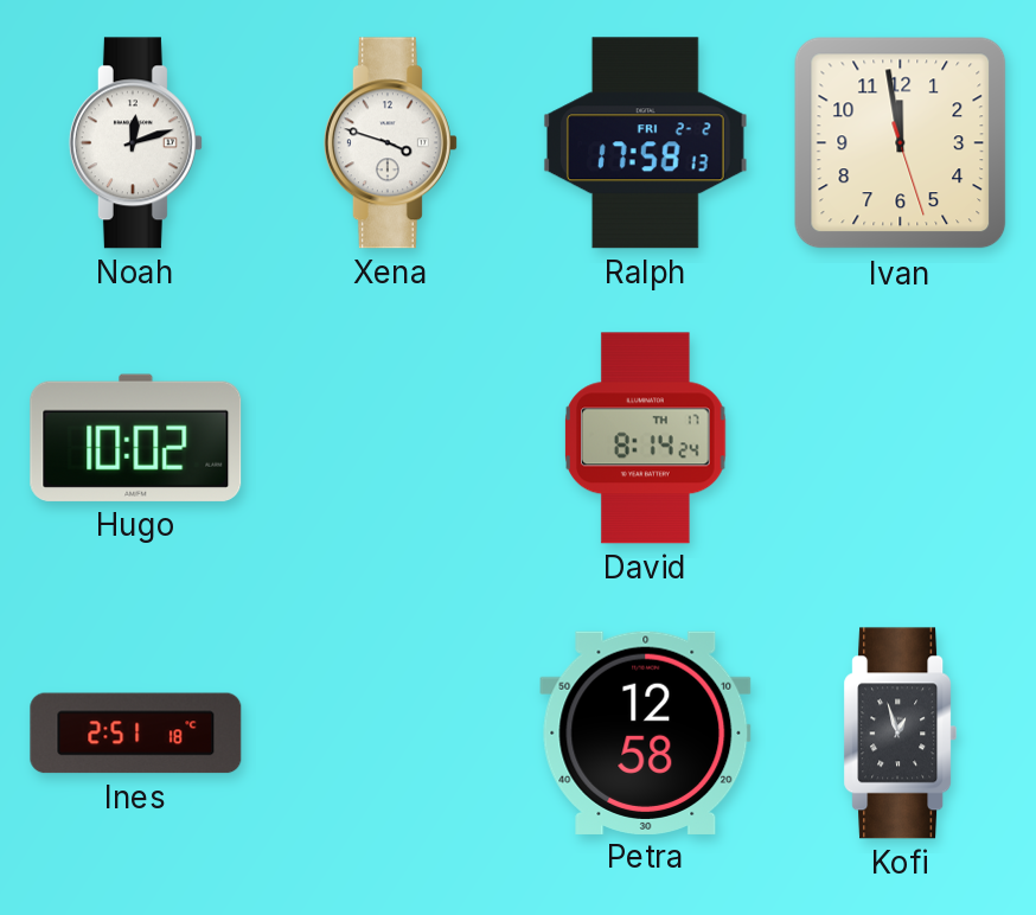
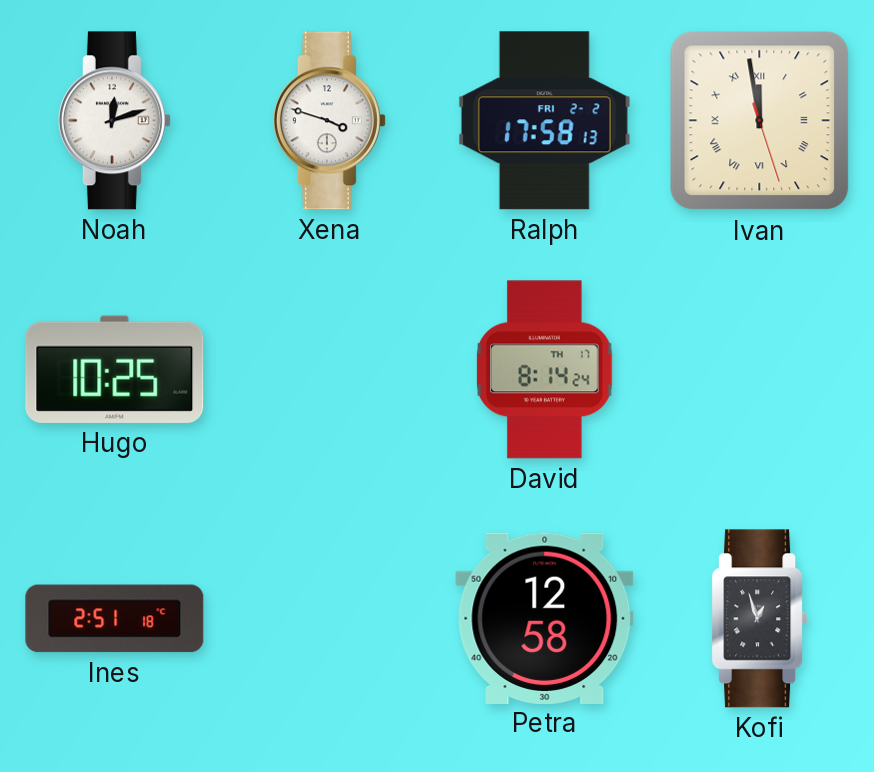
Ivan numerals: Arabic -> Roman
Hugo: 10:02 -> 10:25
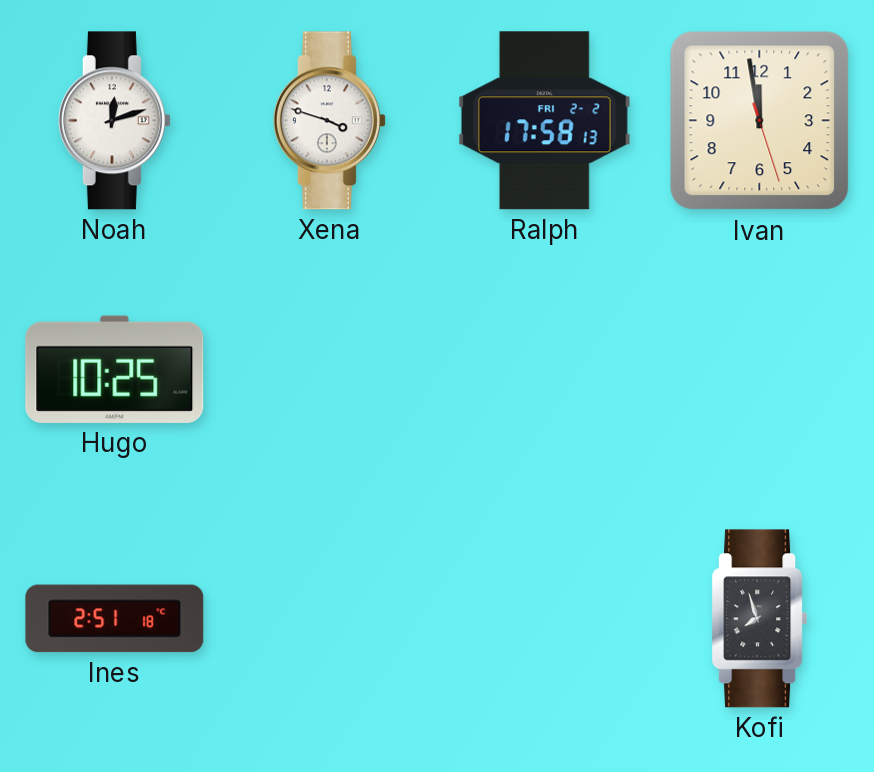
Ivan numerals: Roman -> Arabic
David: 8:14 -> none
Petra: 12:58 -> none
Kofi: 12:57 -> 7:57
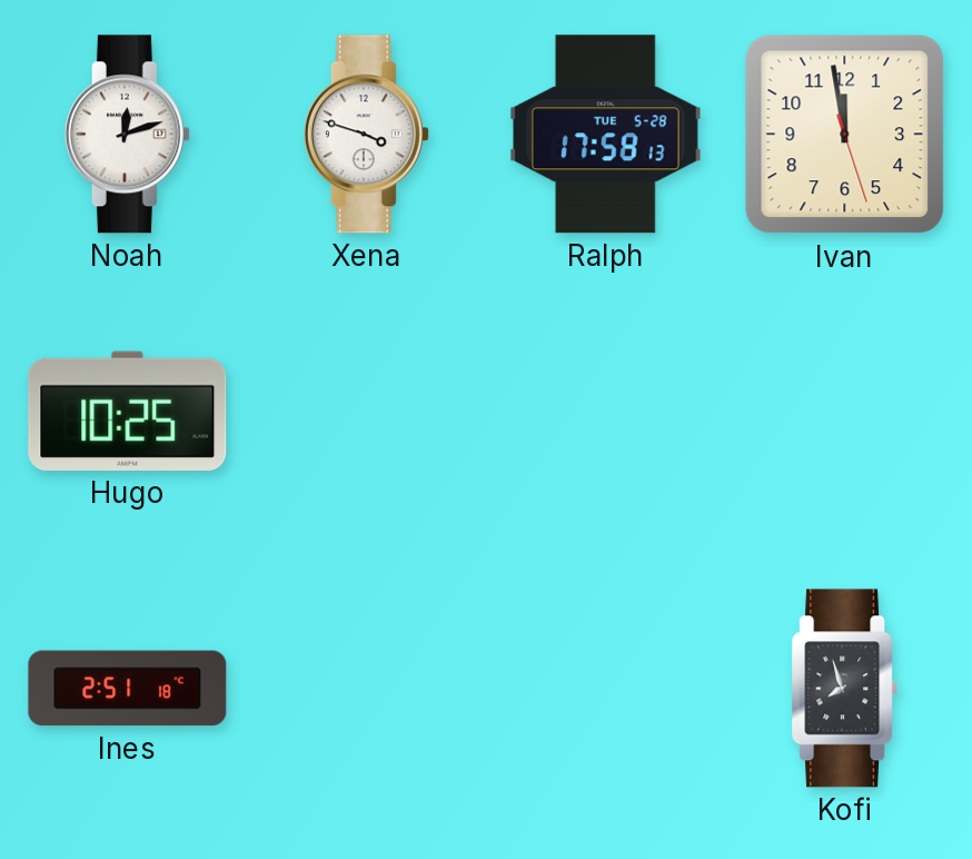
Ralph date: FRI 2-2 -> TUE 5-28
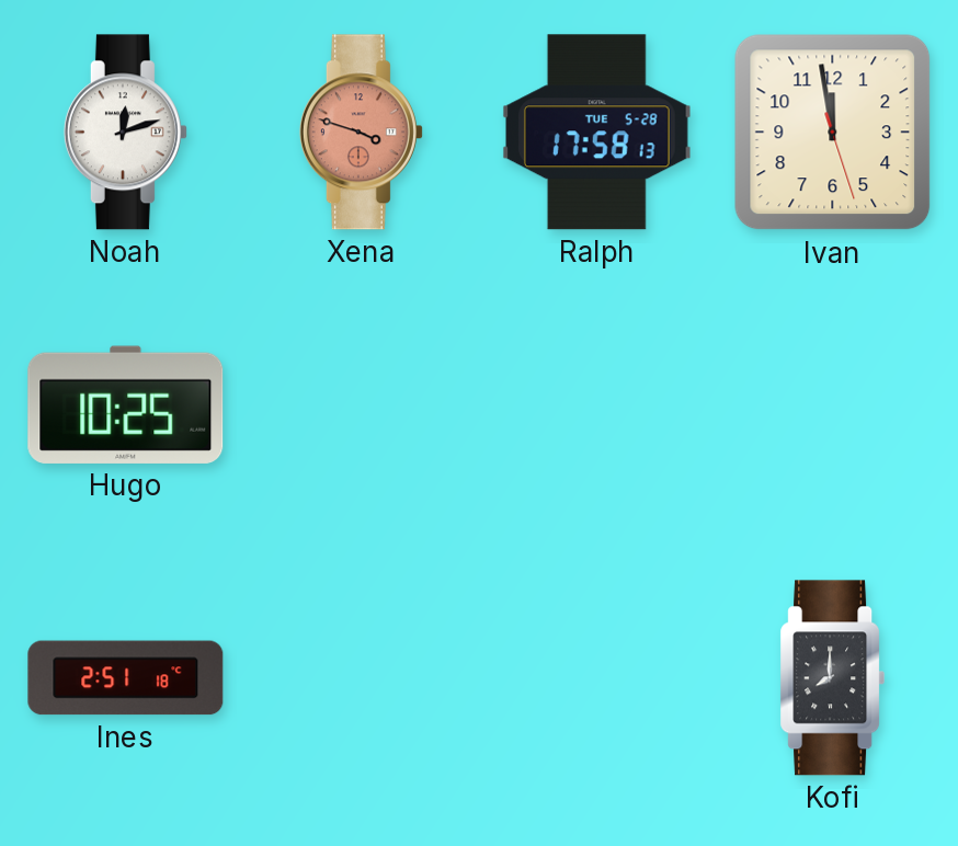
Xena dial: white -> salmon
Kofi: 7:57 -> 8:00
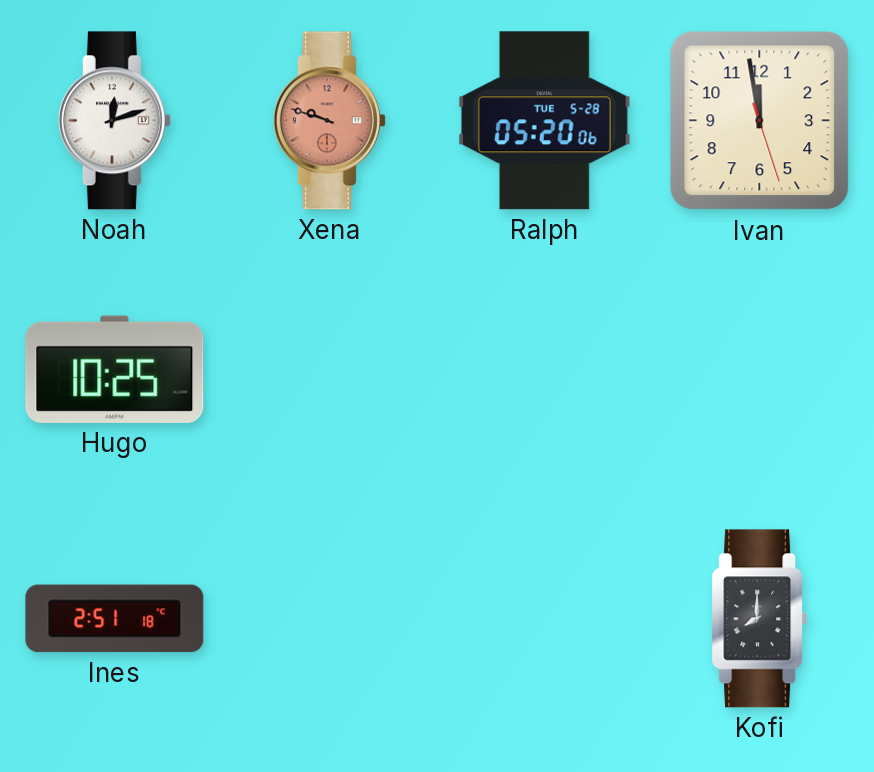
Xena: 3:48 -> 9:48
Ralph: 17:58 -> 05:20
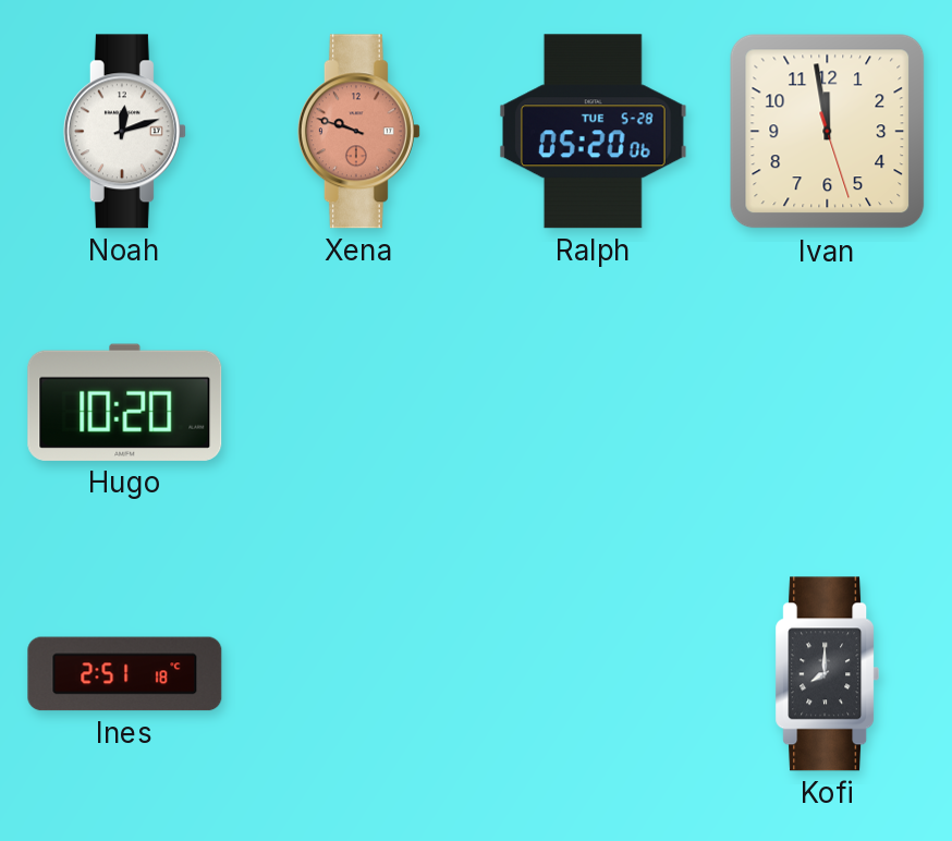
Hugo: 10:25 -> 10:20
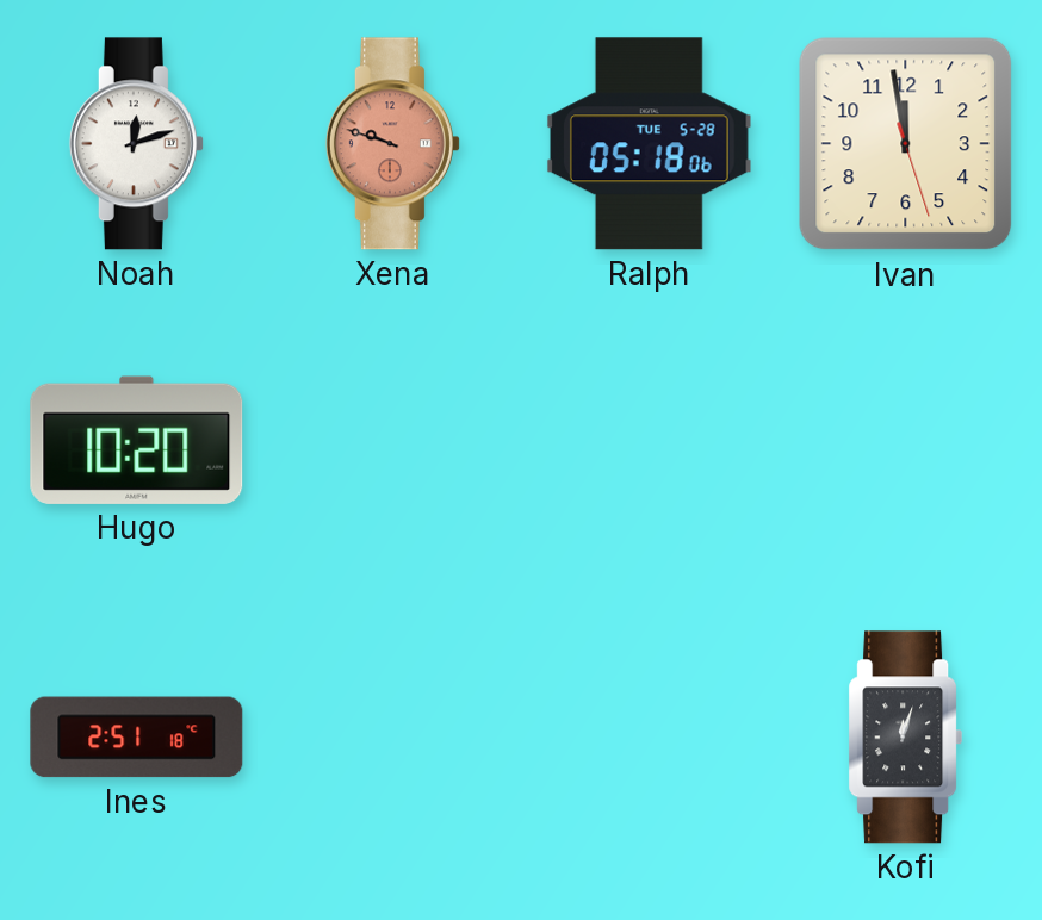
Ralph: 05:20 -> 05:18
Kofi: 8:00 -> 12:03
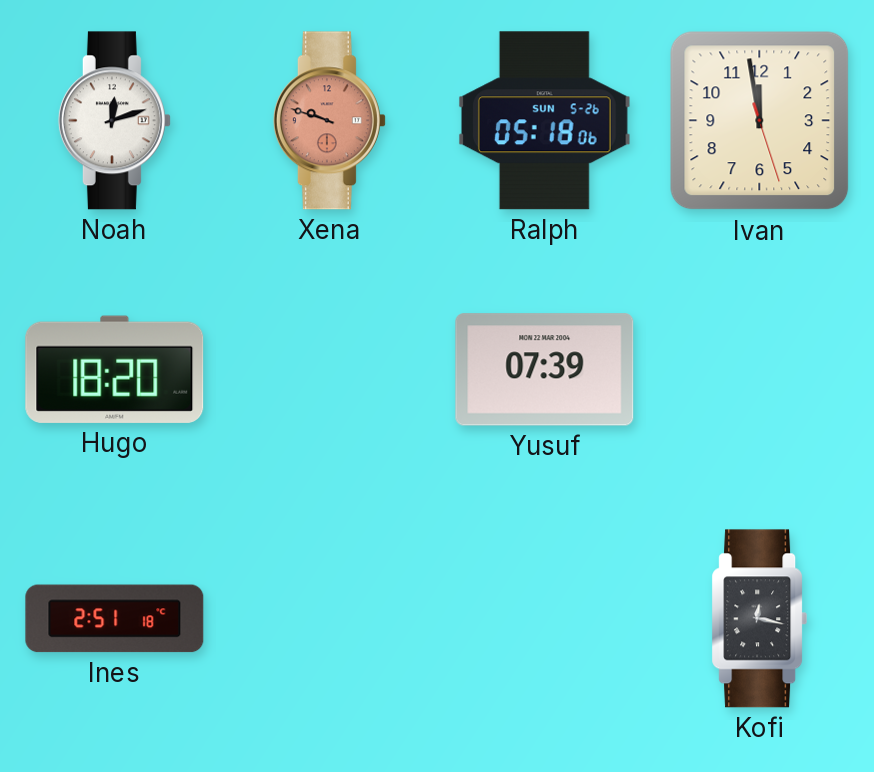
Ralph date: TUE 5-28 -> SUN 5-26
Hugo: 10:20 -> 18:20
Yusuf: none -> 07:39
Kofi: 12:03 -> 12:17
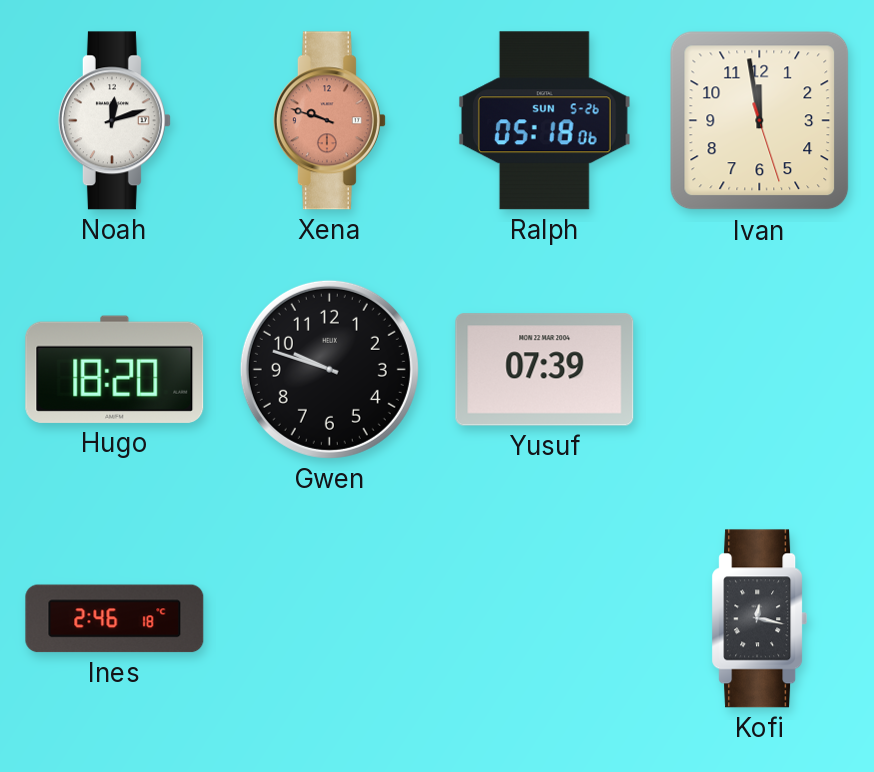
Gwen: none -> 9:48
Ines: 2:51 -> 2:46
